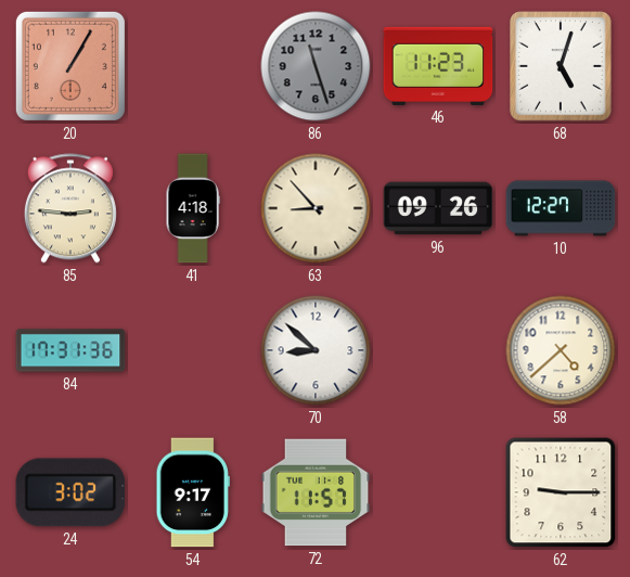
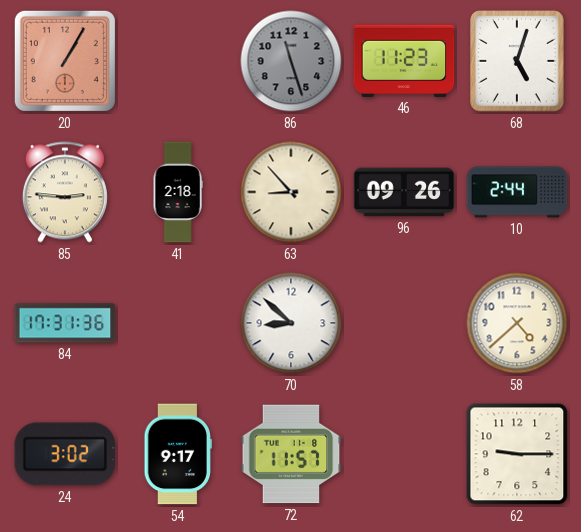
41: 4:18 -> 2:18
10: 12:27 -> 2:44
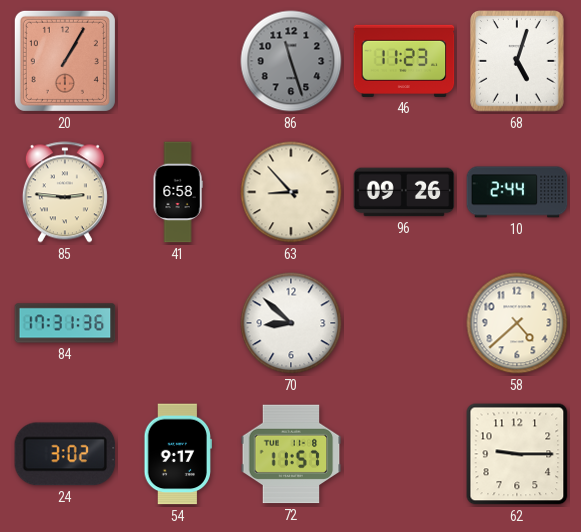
41: 2:18 -> 6:58
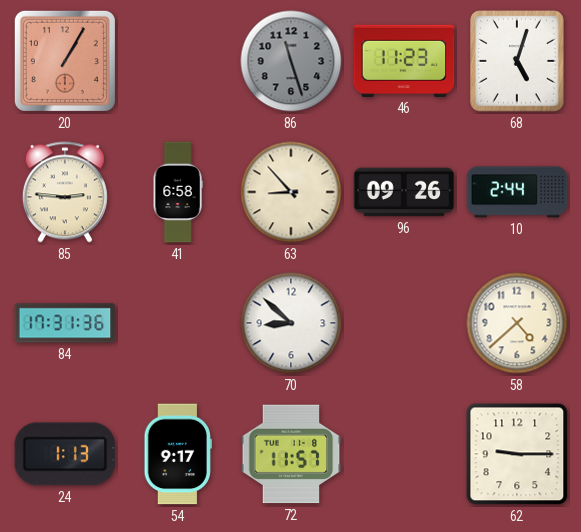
24: 3:02 -> 1:13
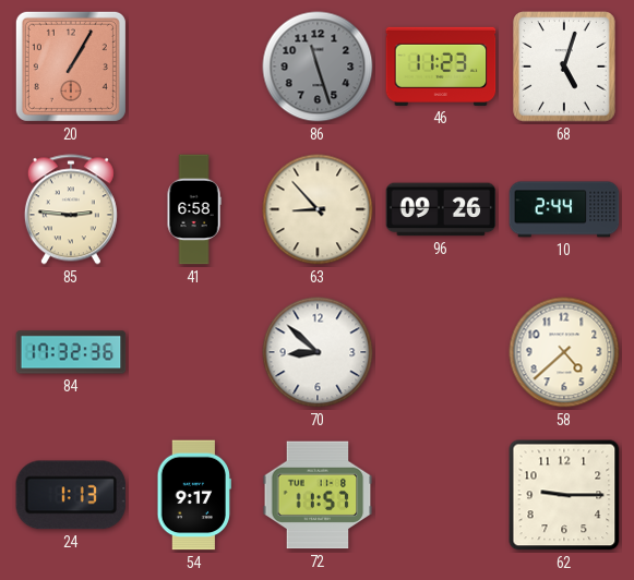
84: 17:31 -> 17:32
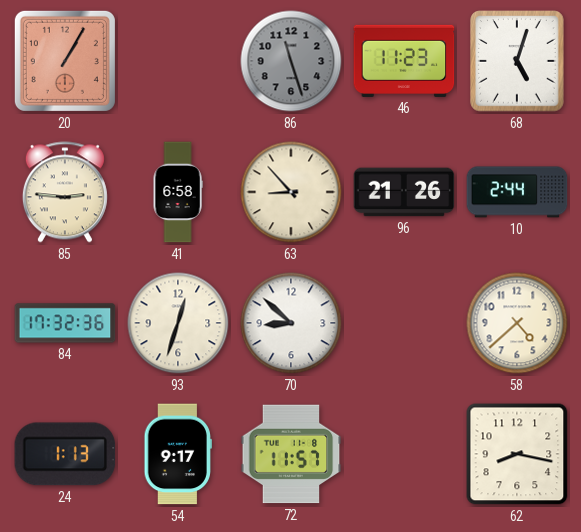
96: 09:26 -> 21:26
93: none -> 12:33
62: 9:15 -> 8:17
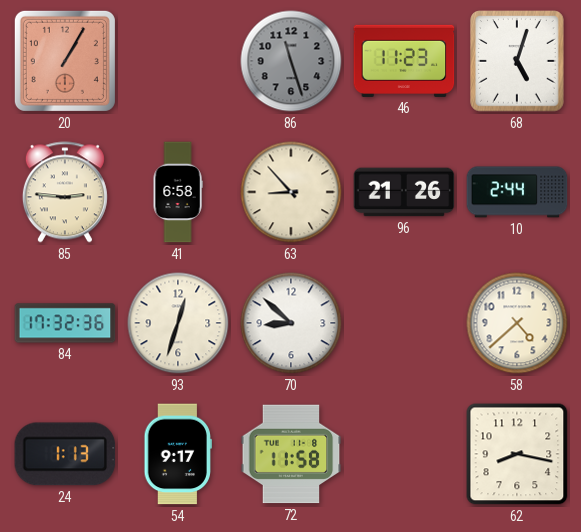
72: 11:57 -> 11:58
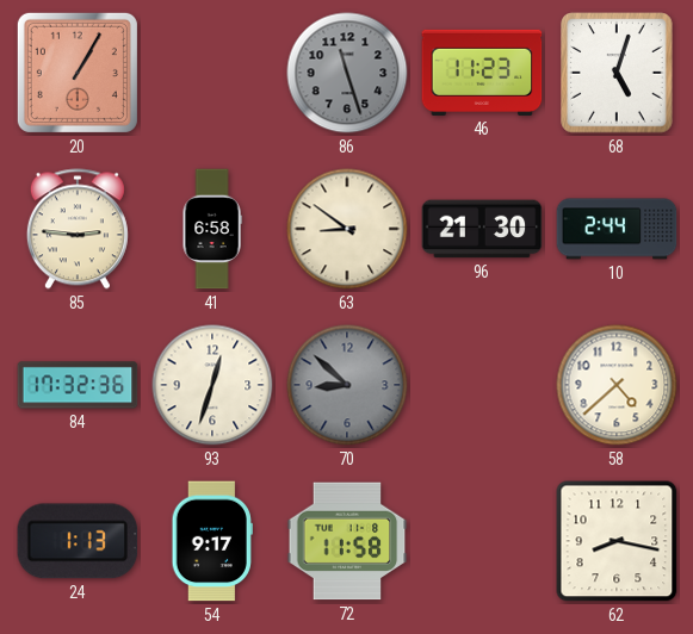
63: 8:53 -> 8:51
96: 21:26 -> 21:30
70 dial: white -> grey
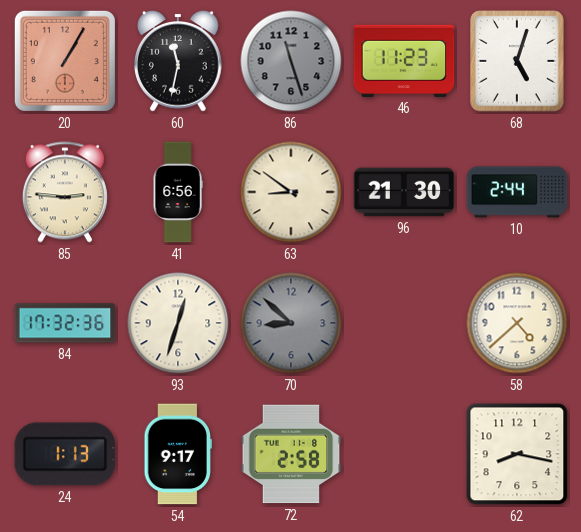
60: none -> 11:32
41: 6:58 -> 6:56
72: 11:58 -> 2:58
